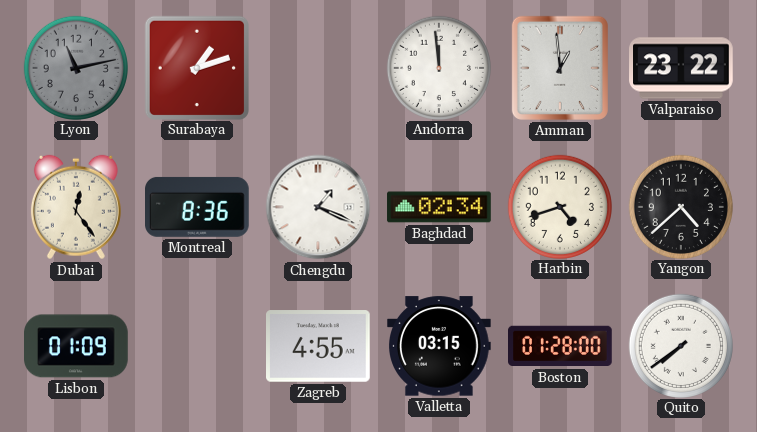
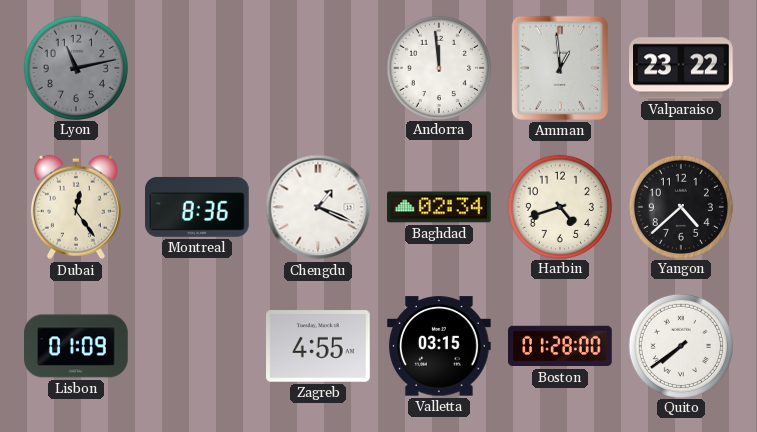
Surabaya: 1:12 -> none
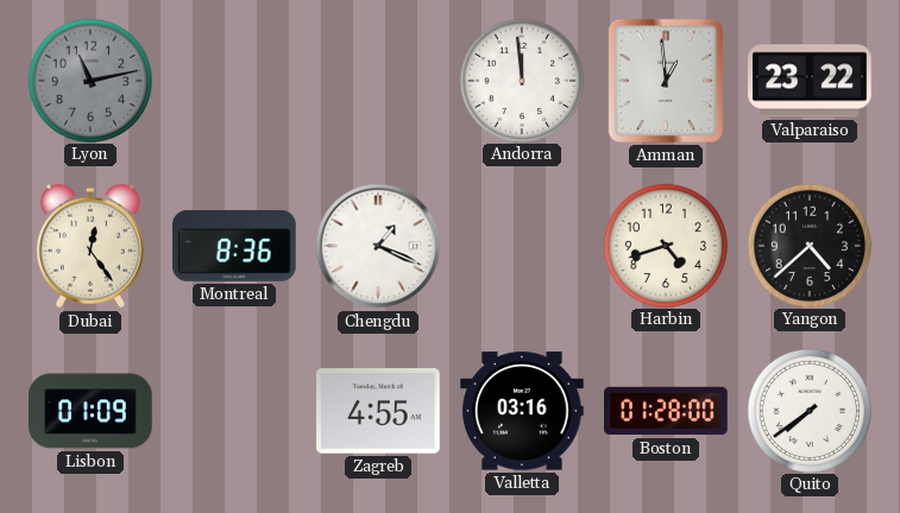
Baghdad: 02:34 -> none
Valletta: 03:15 -> 03:16
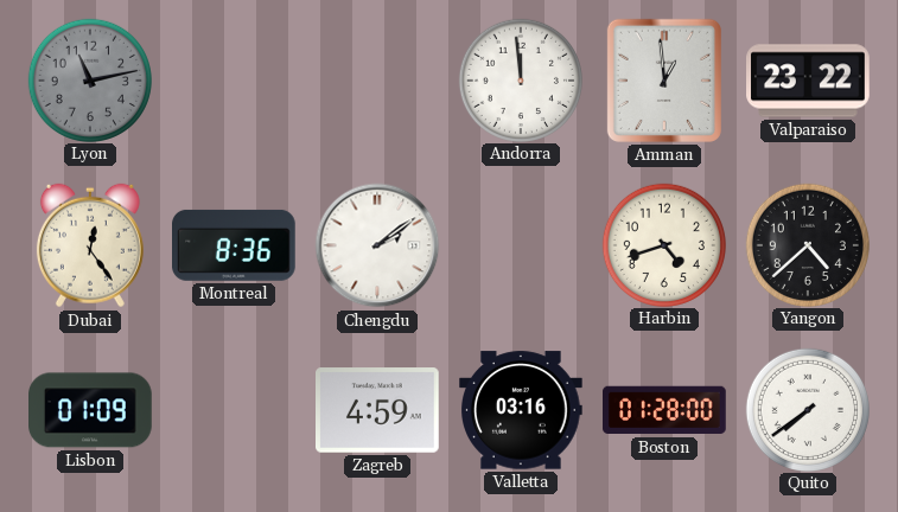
Chengdu: 1:19 -> 2:09
Zagreb: 4:55 -> 4:59
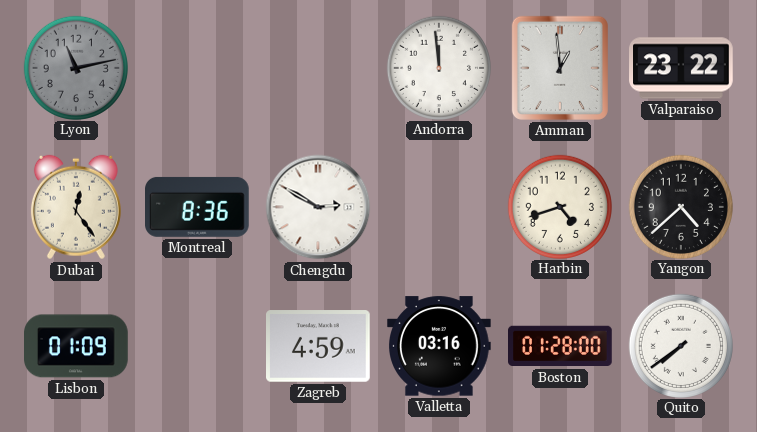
Chengdu: 2:09 -> 2:50
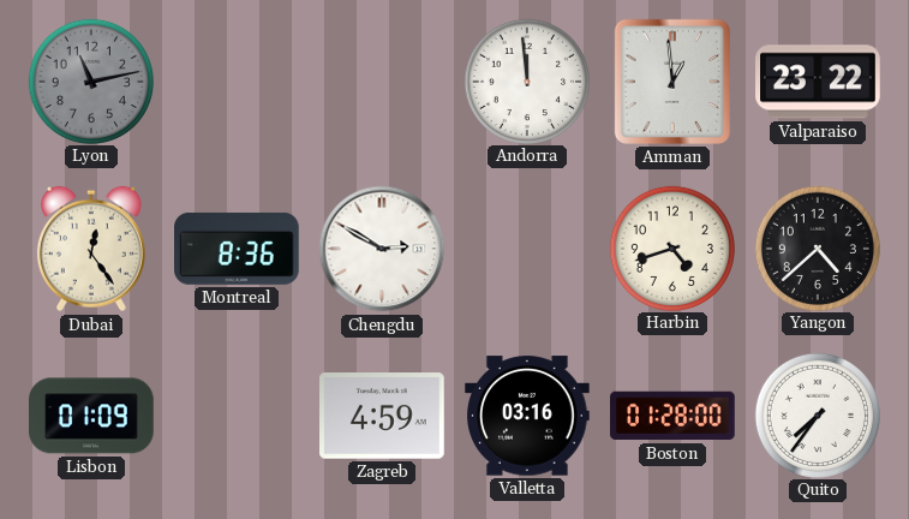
Quito: 7:39 -> 7:36
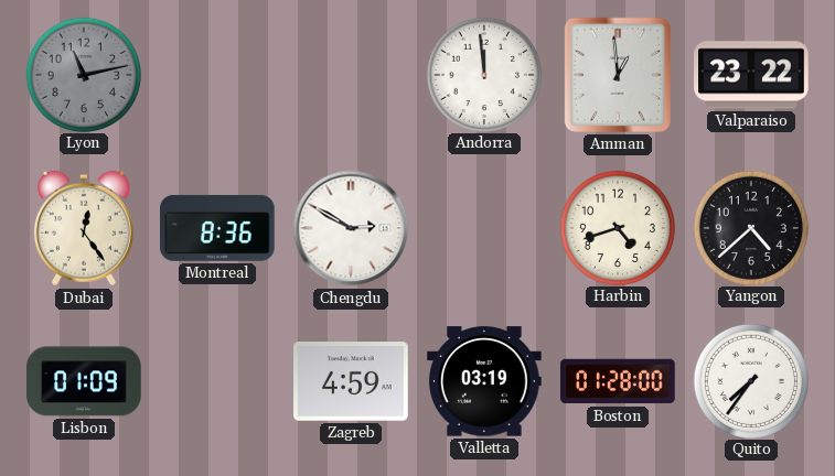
Valletta: 03:16 -> 03:19
